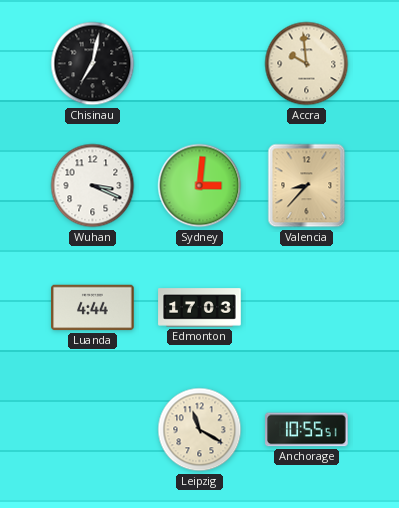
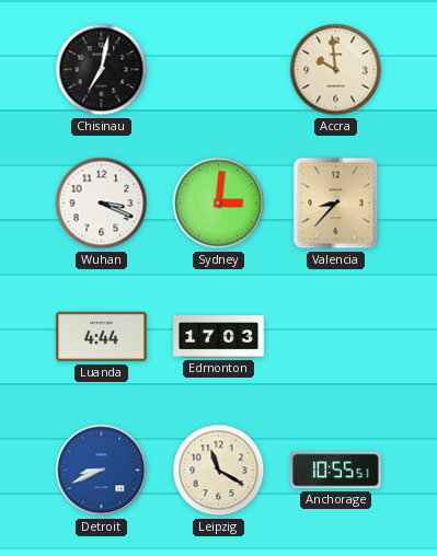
Detroit: none -> 8:41
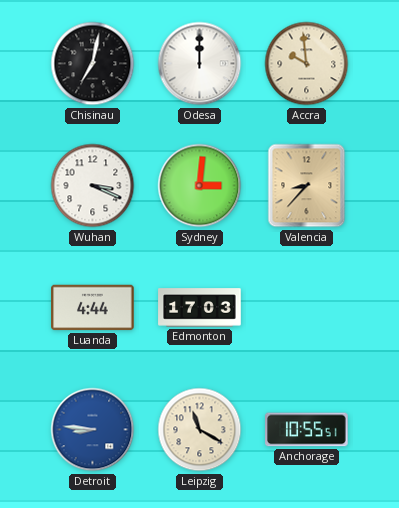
Odesa: none -> 12:00
Detroit: 8:41 -> 8:46
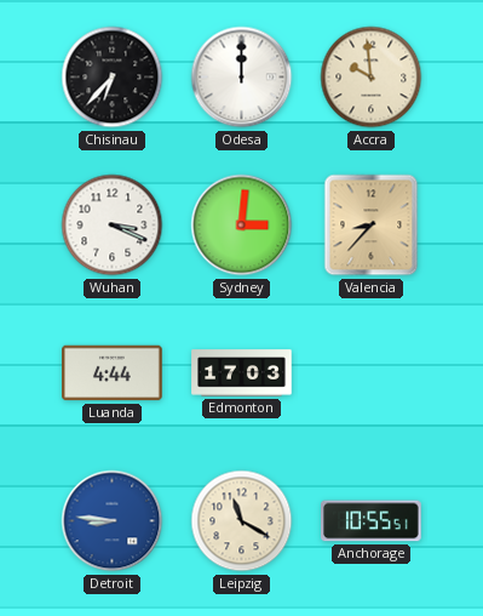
Chisinau: 7:02 -> 6:37
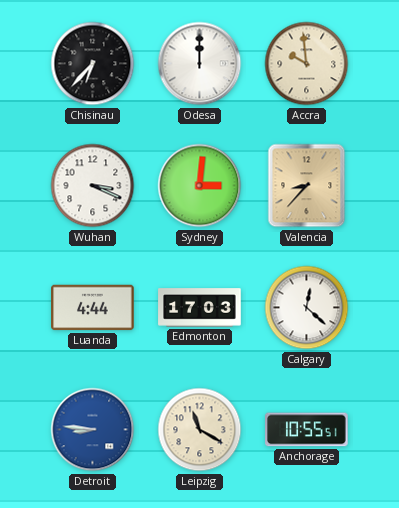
Calgary: none -> 12:22
